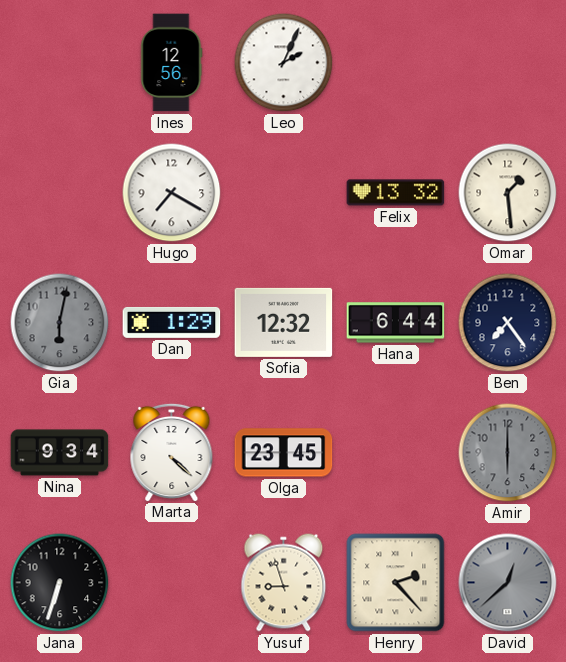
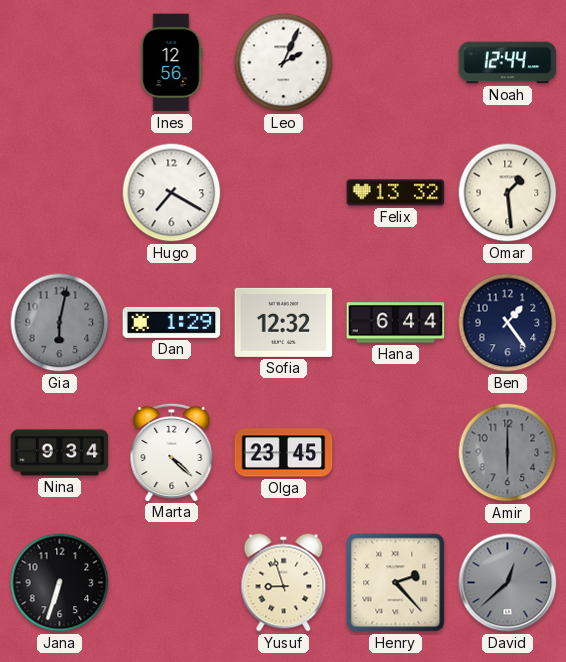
Noah: none -> 12:44
Ben: 7:24 -> 1:24
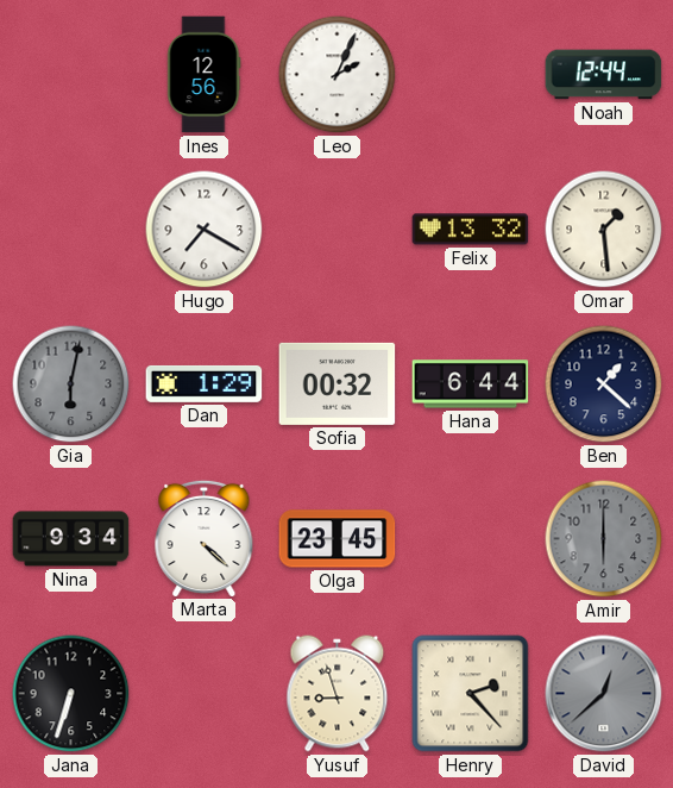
Sofia: 12:32 -> 00:32
Ben: 1:24 -> 1:22
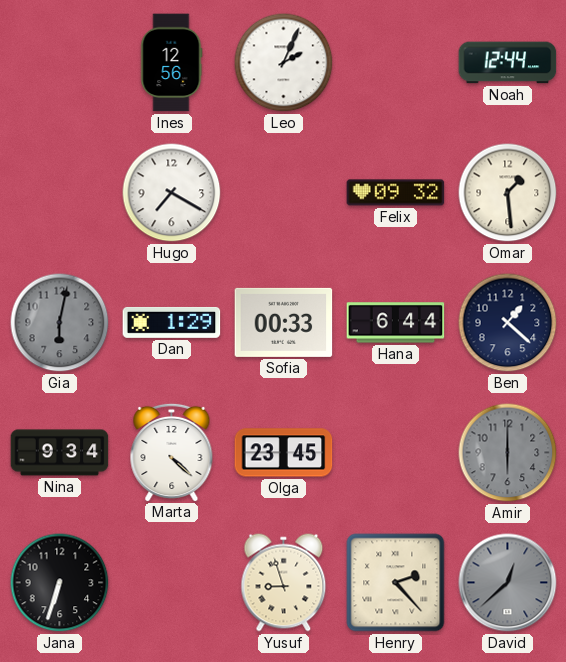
Felix: 13:32 -> 09:32
Sofia: 00:32 -> 00:33
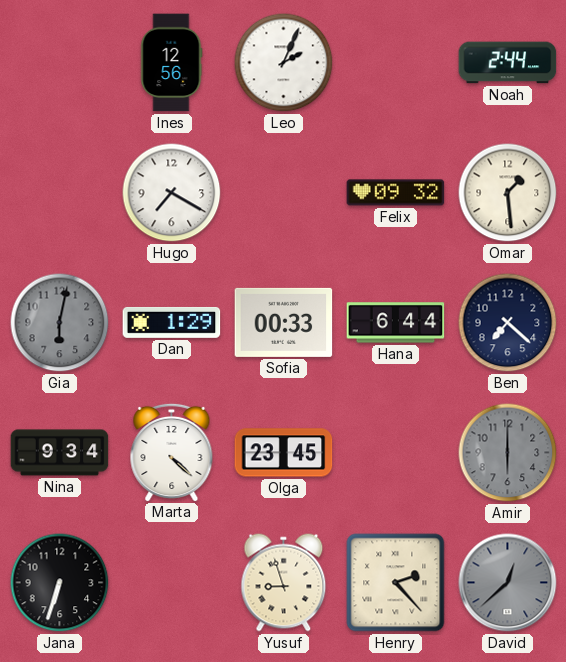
Noah: 12:44 -> 2:44
Ben: 1:22 -> 7:22
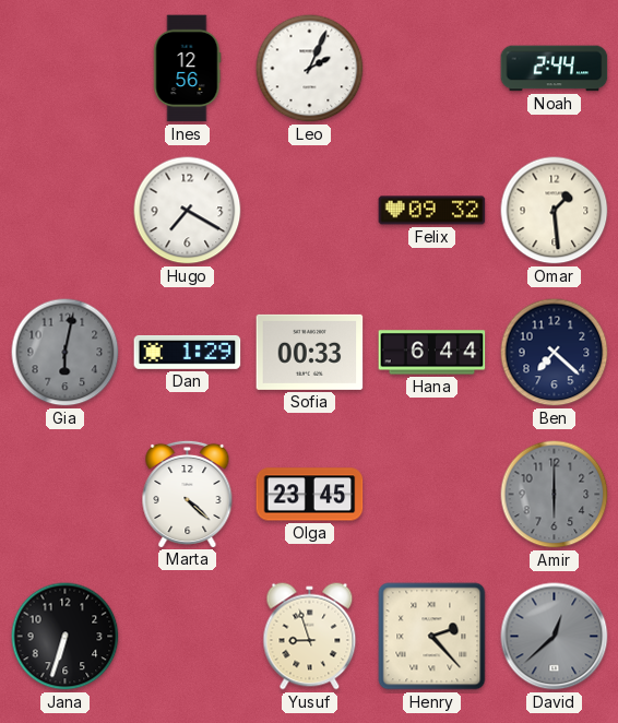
Nina: 9:34 -> none
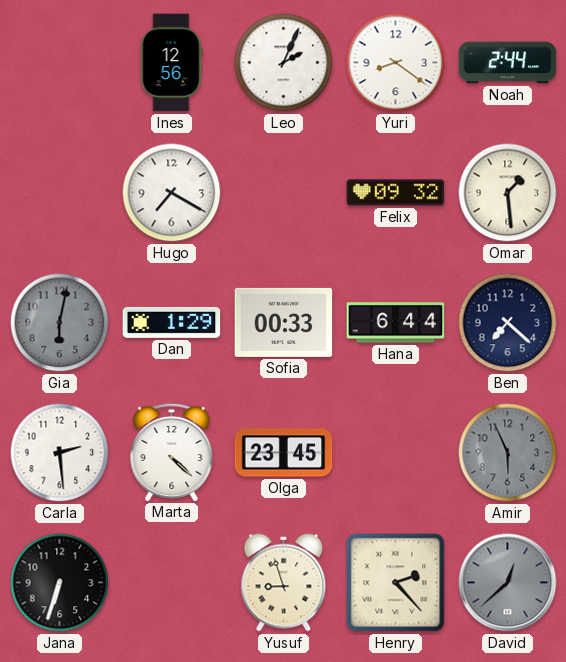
Yuri: none -> 8:21
Carla: none -> 2:29
Amir: 6:00 -> 5:56
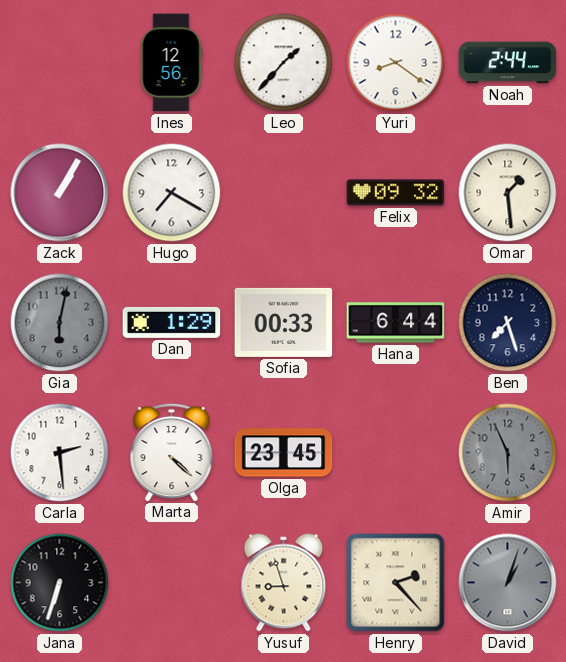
Leo: 2:04 -> 1:37
Zack: none -> 1:05
Ben: 7:22 -> 7:27
David: 12:38 -> 1:03
